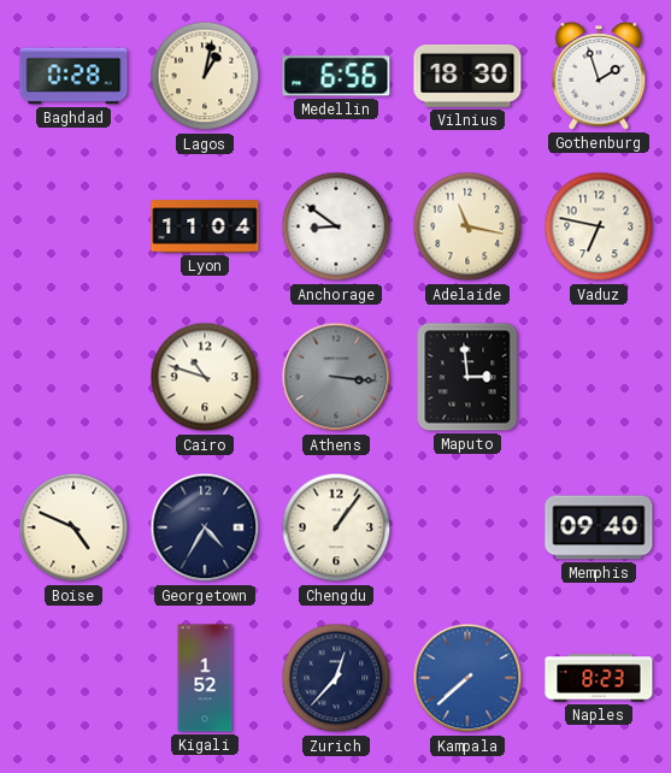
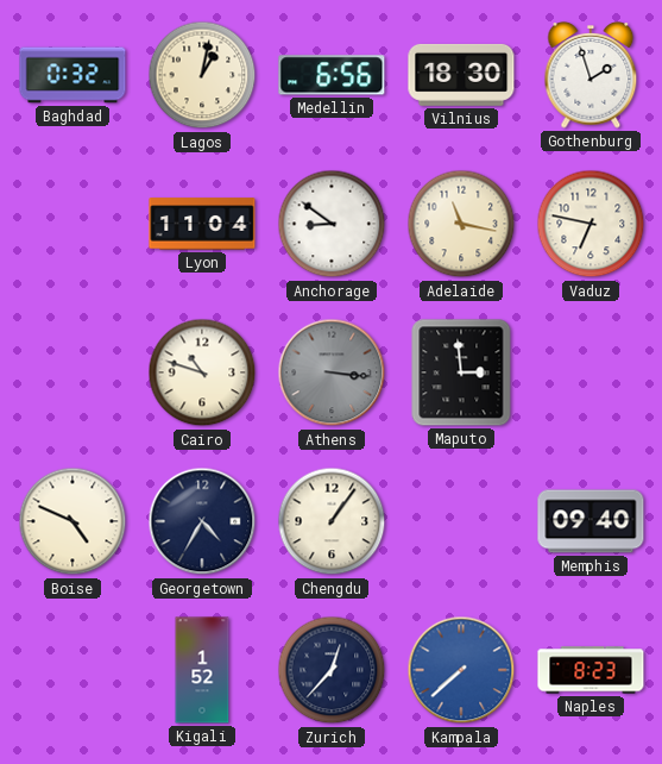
Baghdad: 0:28 -> 0:32
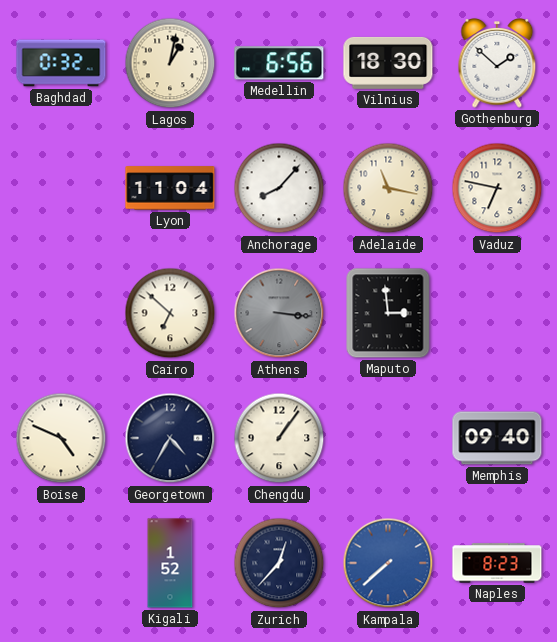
Gothenburg: 1:57 -> 1:52
Anchorage: 8:51 -> 8:07
Cairo: 10:48 -> 6:52
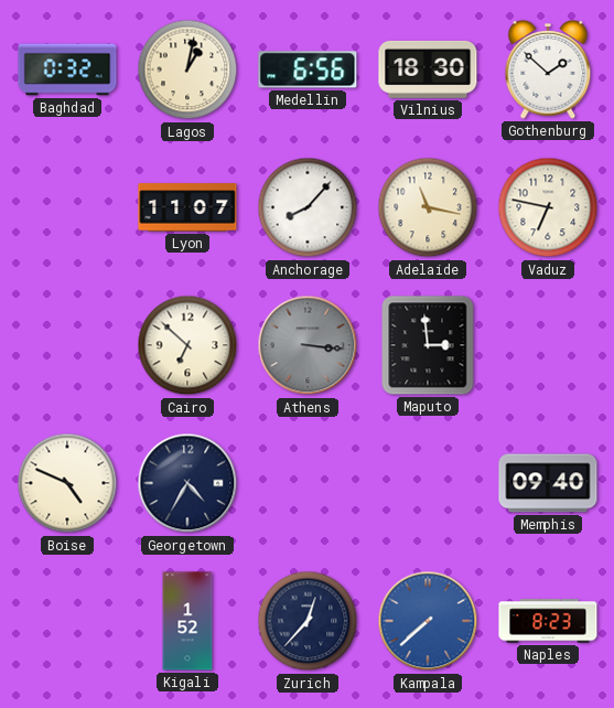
Lyon: 11:04 -> 11:07
Chengdu: 1:06 -> none
